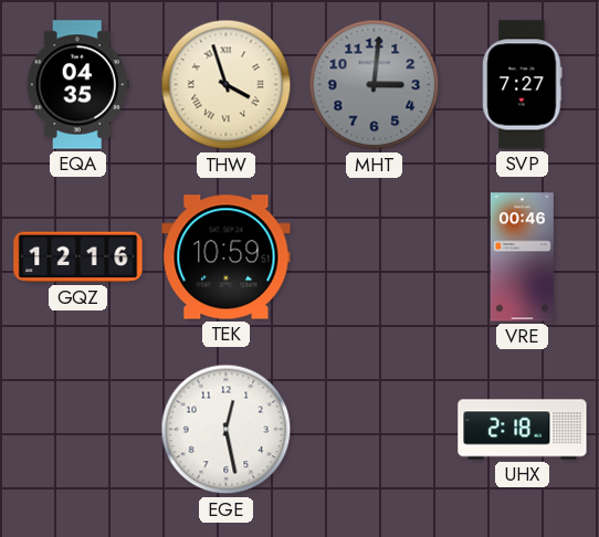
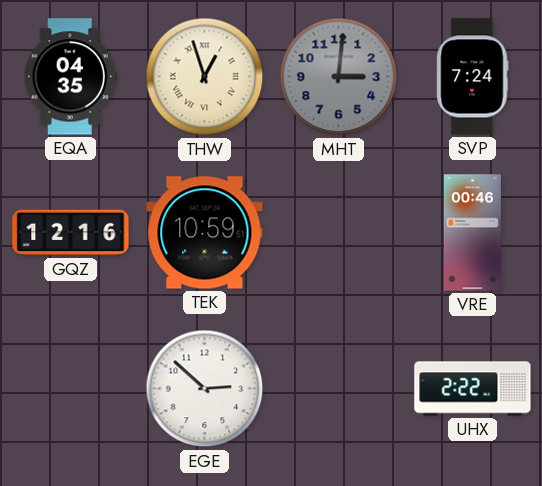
THW: 3:57 -> 12:57
SVP: 7:27 -> 7:24
EGE: 12:28 -> 2:52
UHX: 2:18 -> 2:22
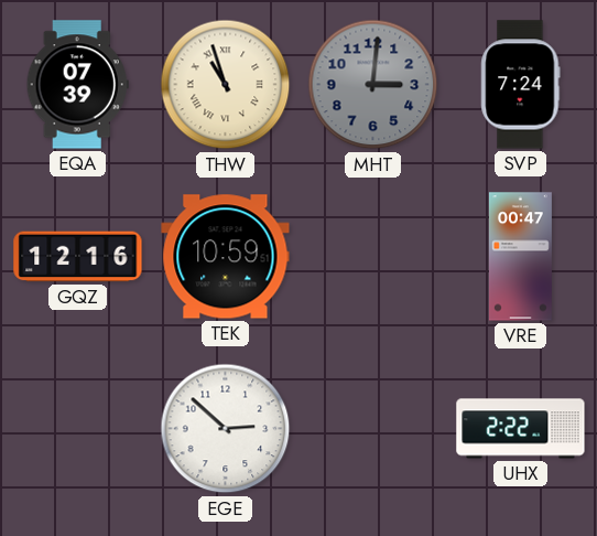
EQA: 04:35 -> 07:39
THW: 12:57 -> 10:57
VRE: 00:46 -> 00:47
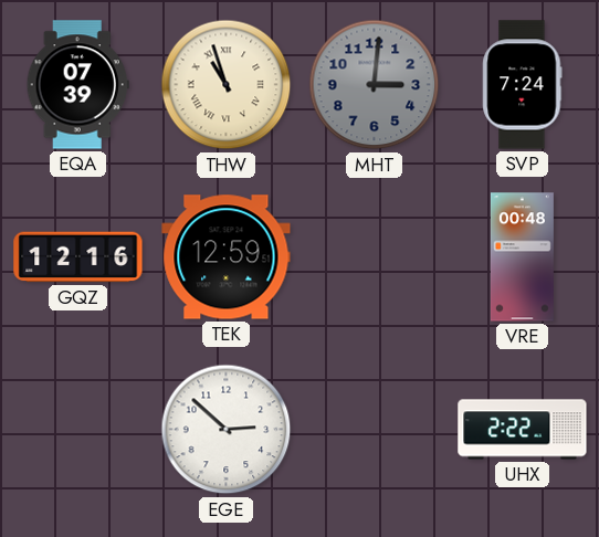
TEK: 10:59 -> 12:59
VRE: 00:47 -> 00:48
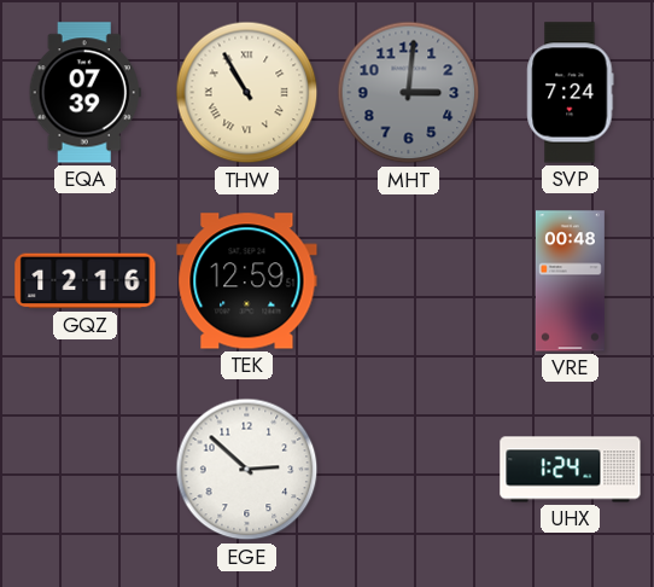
THW: 10:57 -> 10:55
UHX: 2:22 -> 1:24
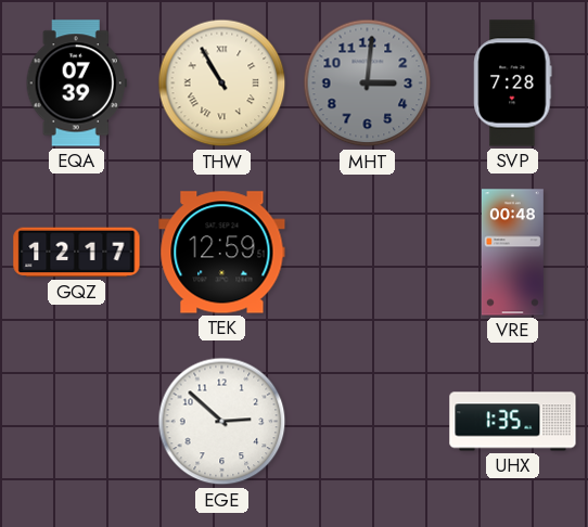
SVP: 7:24 -> 7:28
GQZ: 12:16 -> 12:17
UHX: 1:24 -> 1:35
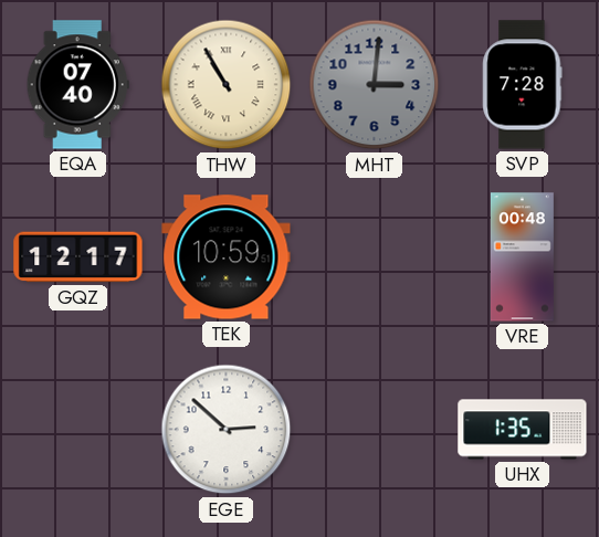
EQA: 07:39 -> 07:40
TEK: 12:59 -> 10:59
